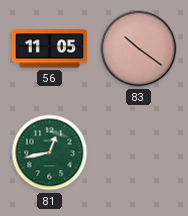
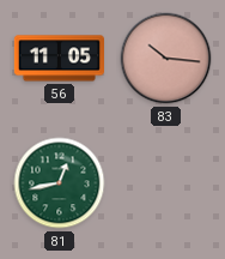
83: 10:21 -> 10:16
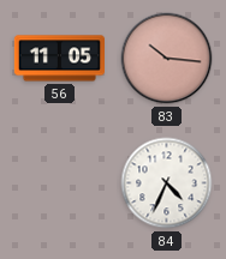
81: 12:43 -> none
84: none -> 4:34
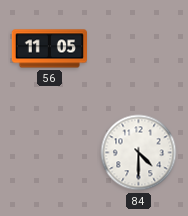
83: 10:16 -> none
84: 4:34 -> 4:30
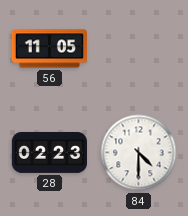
28: none -> 02:23
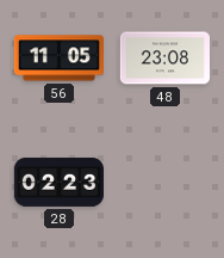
48: none -> 23:08
84: 4:30 -> none
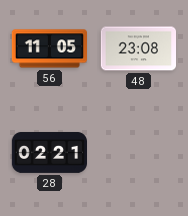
28: 02:23 -> 02:21
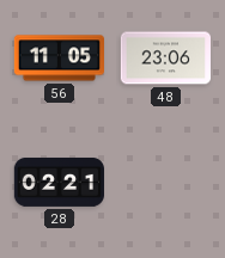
48: 23:08 -> 23:06
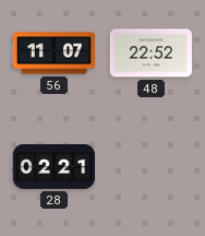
56: 11:05 -> 11:07
48: 23:06 -> 22:52
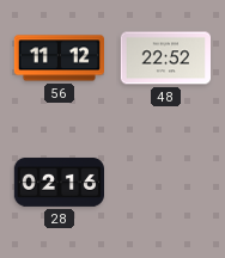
56: 11:07 -> 11:12
28: 02:21 -> 02:16
